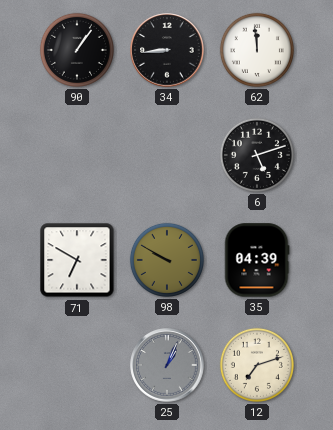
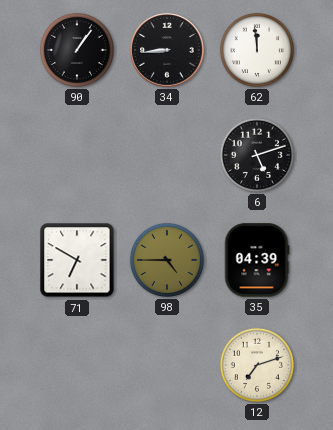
98: 9:50 -> 4:45
25: 1:04 -> none
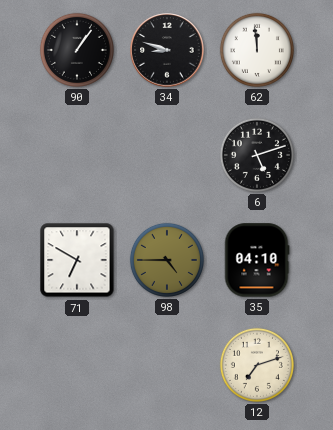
34: 8:44 -> 8:48
35: 04:39 -> 04:10
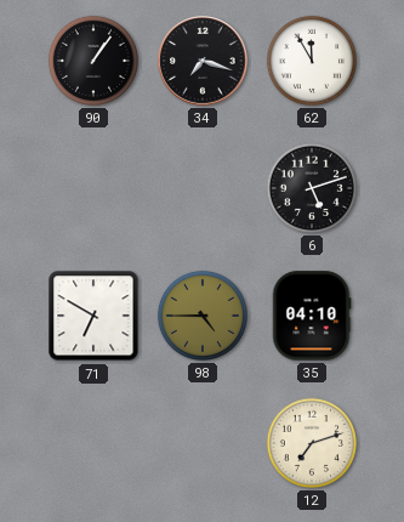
34: 8:48 -> 7:18
62: 11:59 -> 11:55
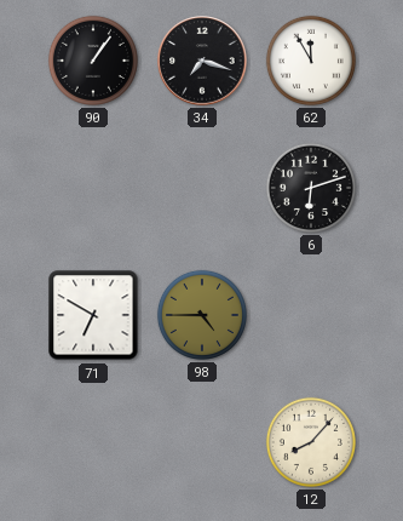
6: 5:12 -> 6:12
35: 04:10 -> none
12: 7:12 -> 8:07
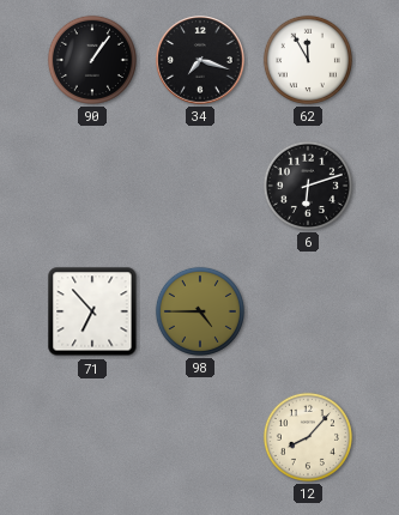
71: 6:50 -> 6:53
